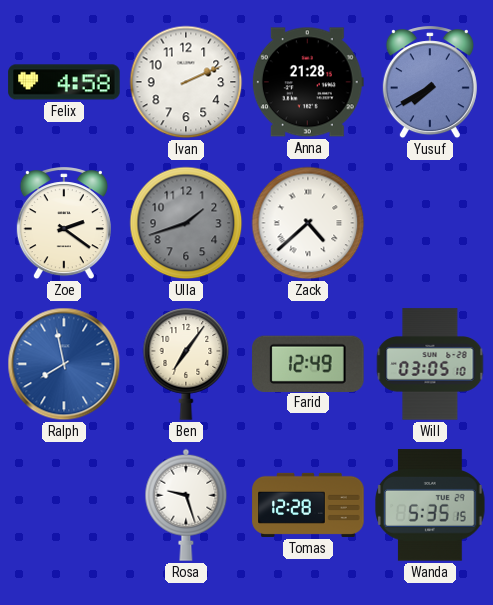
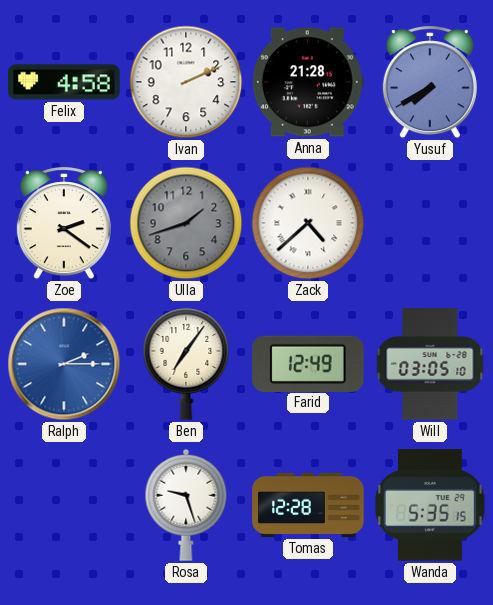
Ralph: 7:58 -> 2:15
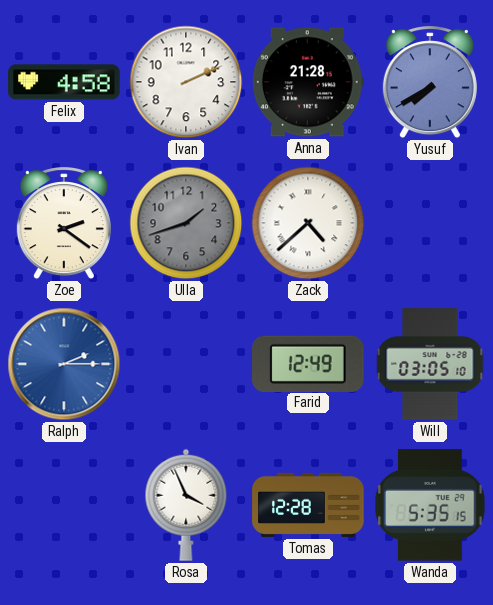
Ben: 7:06 -> none
Rosa: 9:27 -> 3:56
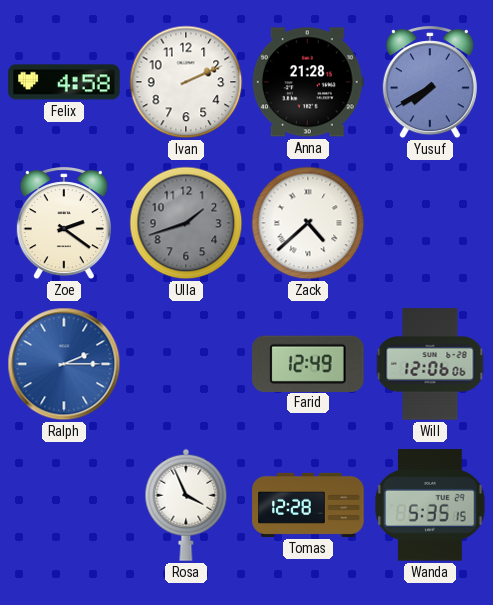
Will: 03:05 -> 12:06
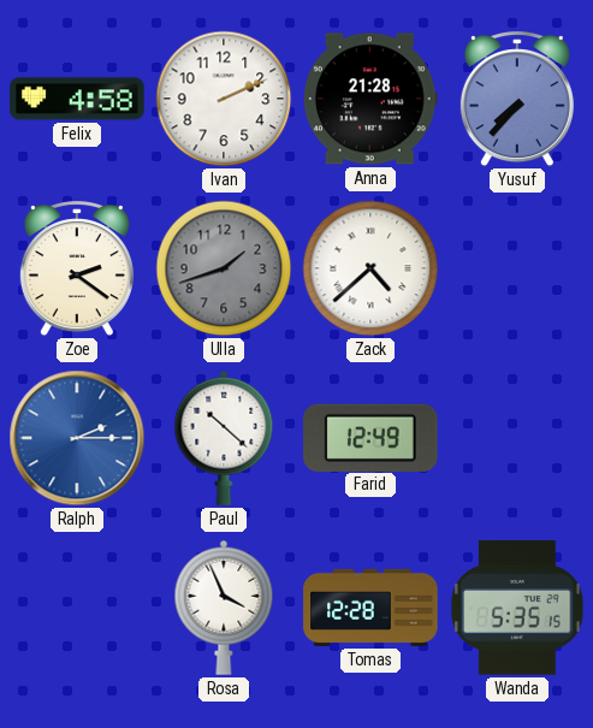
Yusuf: 7:40 -> 7:37
Paul: none -> 10:22
Will: 12:06 -> none
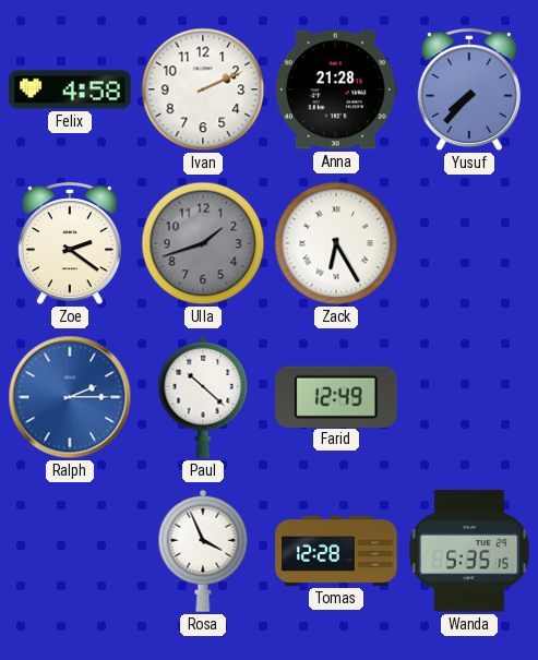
Zack: 4:38 -> 6:25
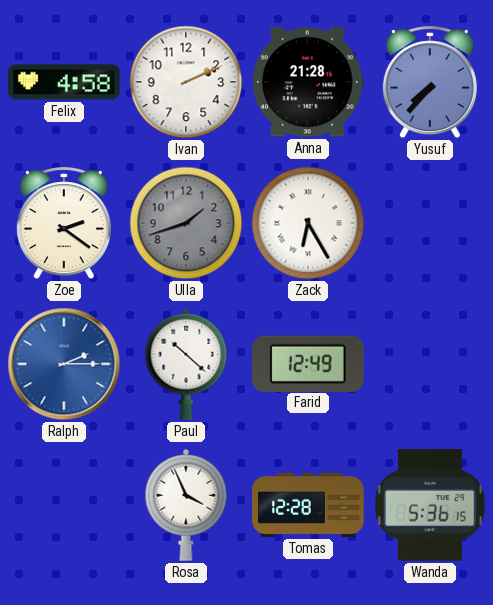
Wanda: 5:35 -> 5:36
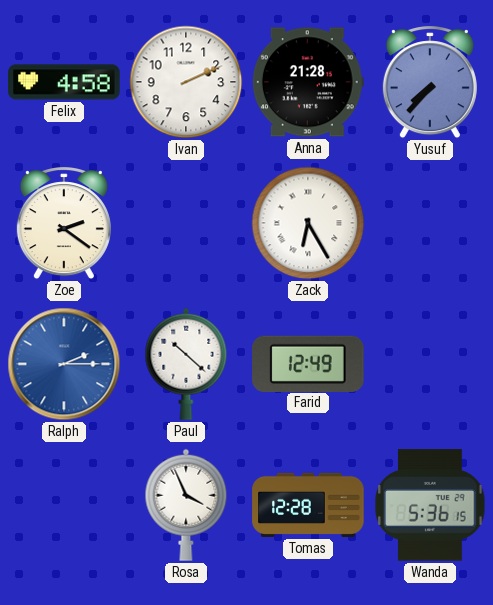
Ulla: 1:42 -> none
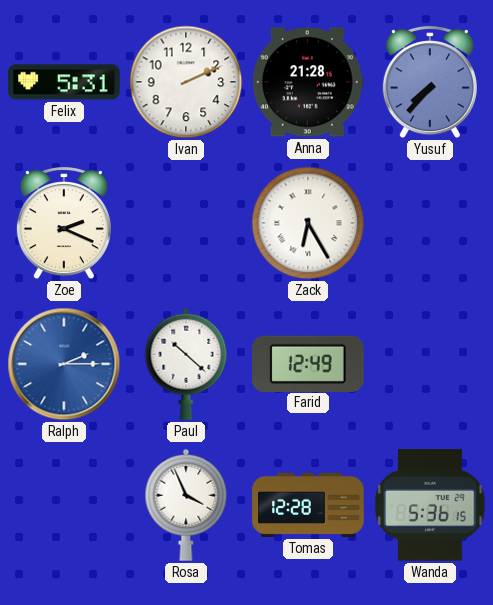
Felix: 4:58 -> 5:31
Zoe: 2:21 -> 2:19
